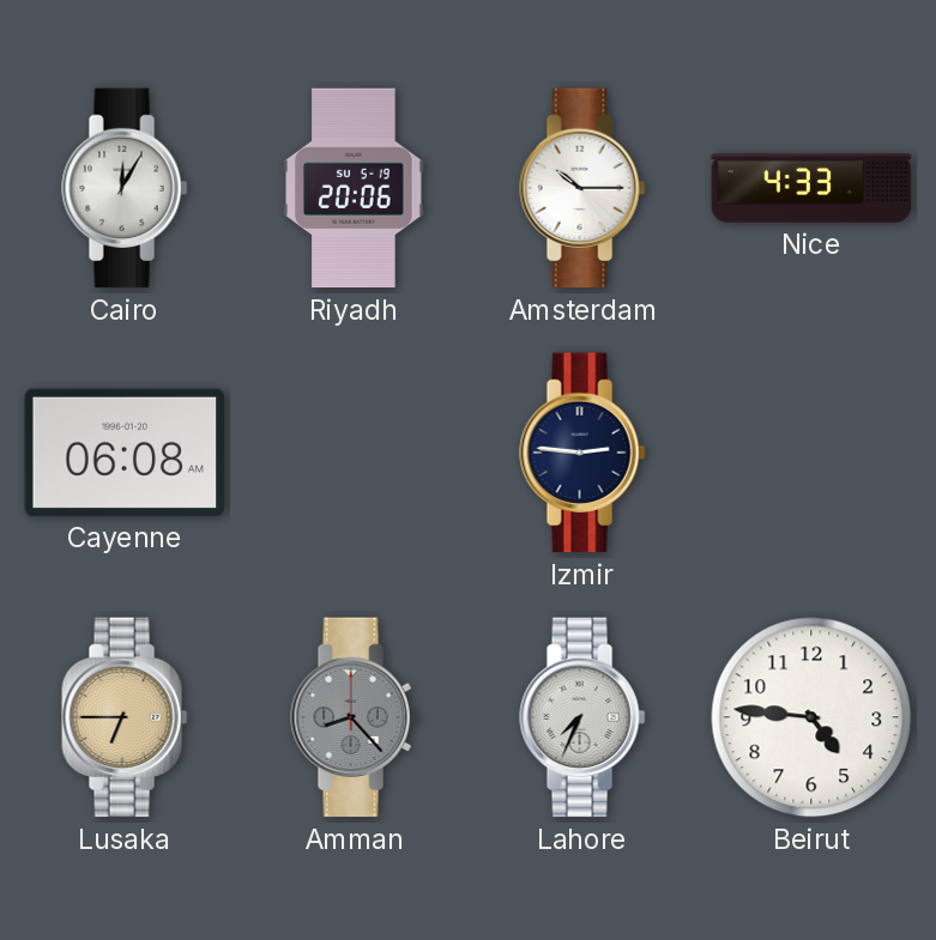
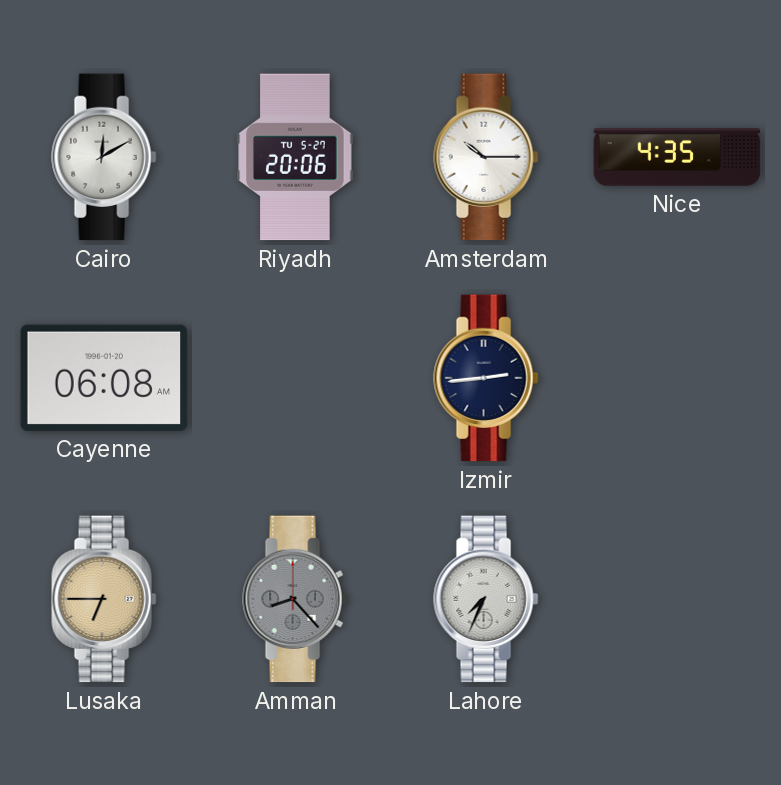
Cairo: 12:05 -> 12:10
Riyadh date: SU 5-19 -> TU 5-27
Nice: 4:33 -> 4:35
Izmir: 2:46 -> 2:44
Beirut: 4:46 -> none
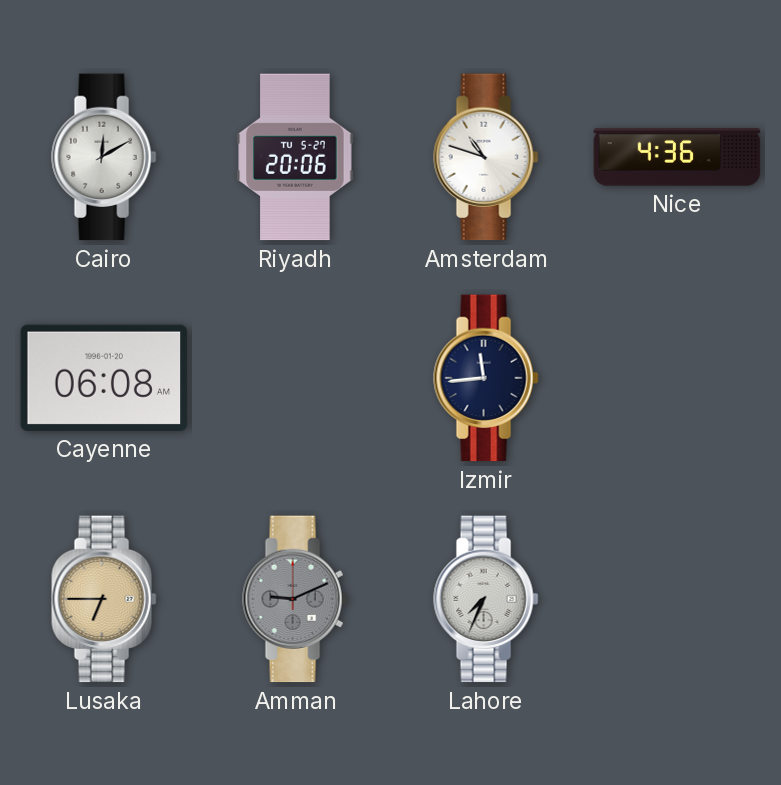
Amsterdam: 10:15 -> 10:48
Nice: 4:35 -> 4:36
Izmir: 2:44 -> 11:44
Amman: 8:23 -> 9:11
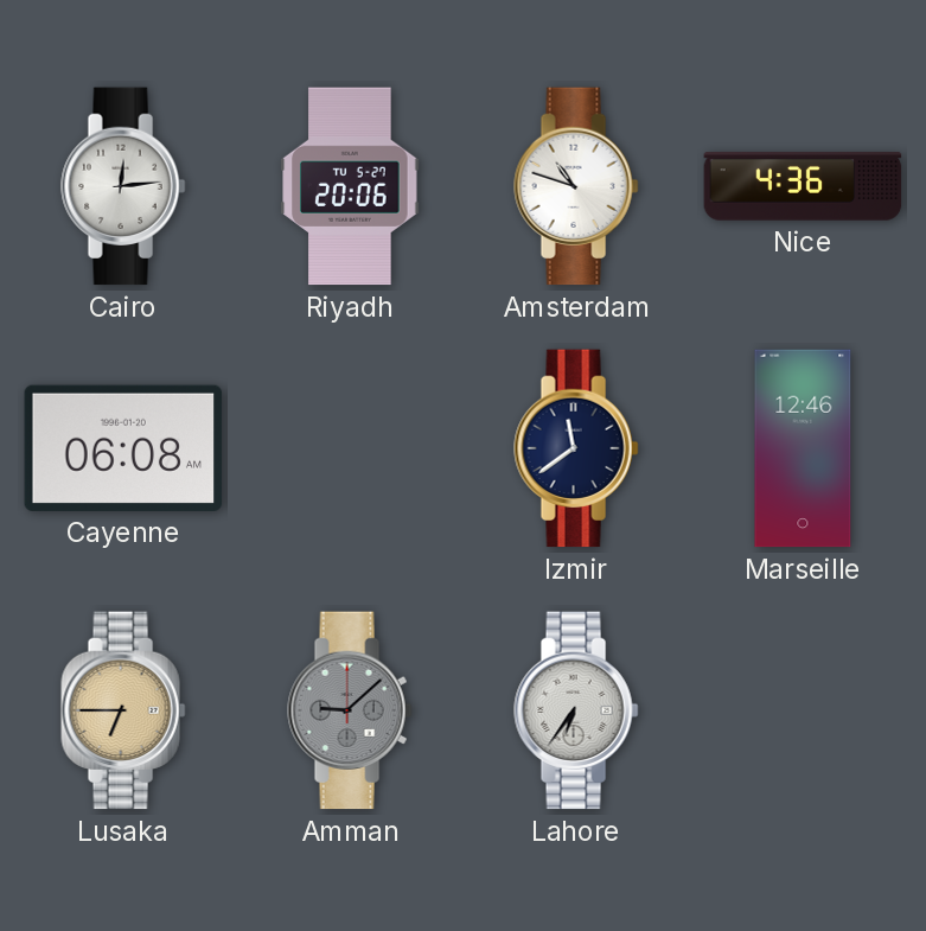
Cairo: 12:10 -> 12:14
Izmir: 11:44 -> 11:39
Marseille: none -> 12:46
Amman: 9:11 -> 9:08
Lahore: 7:34 -> 6:36
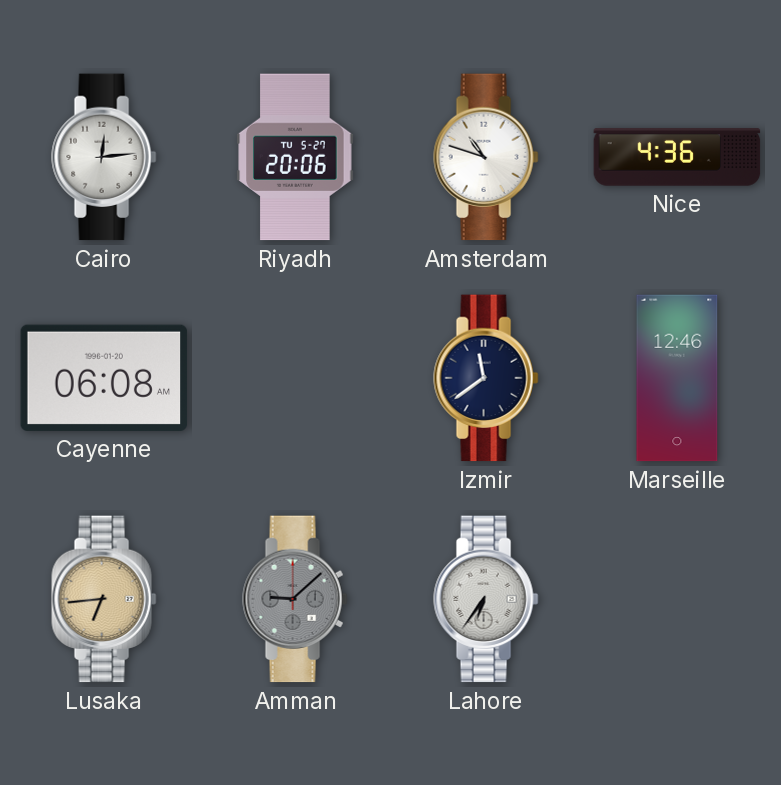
Lusaka: 6:45 -> 6:44
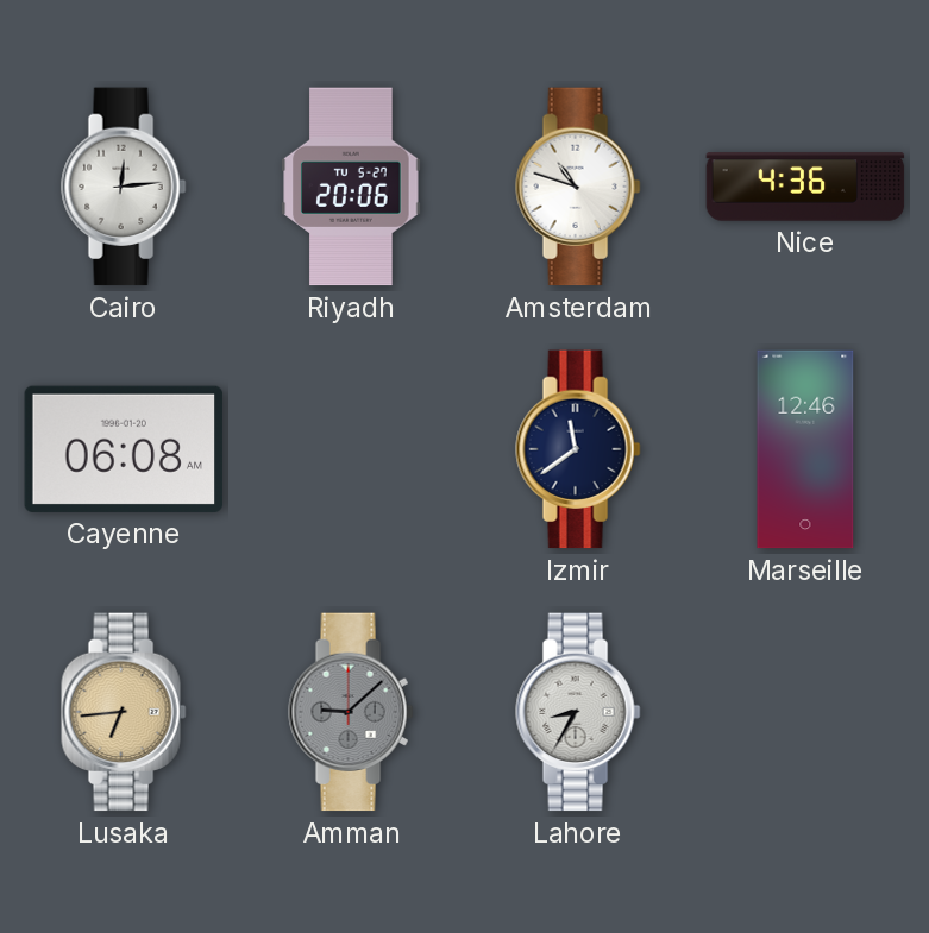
Lahore: 6:36 -> 8:35
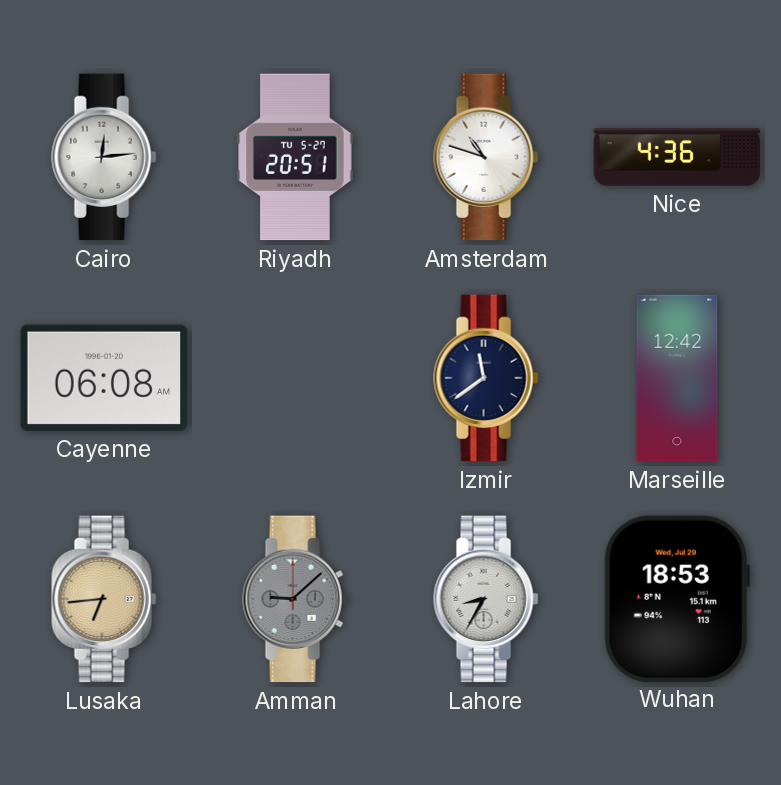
Riyadh: 20:06 -> 20:51
Marseille: 12:46 -> 12:42
Wuhan: none -> 18:53
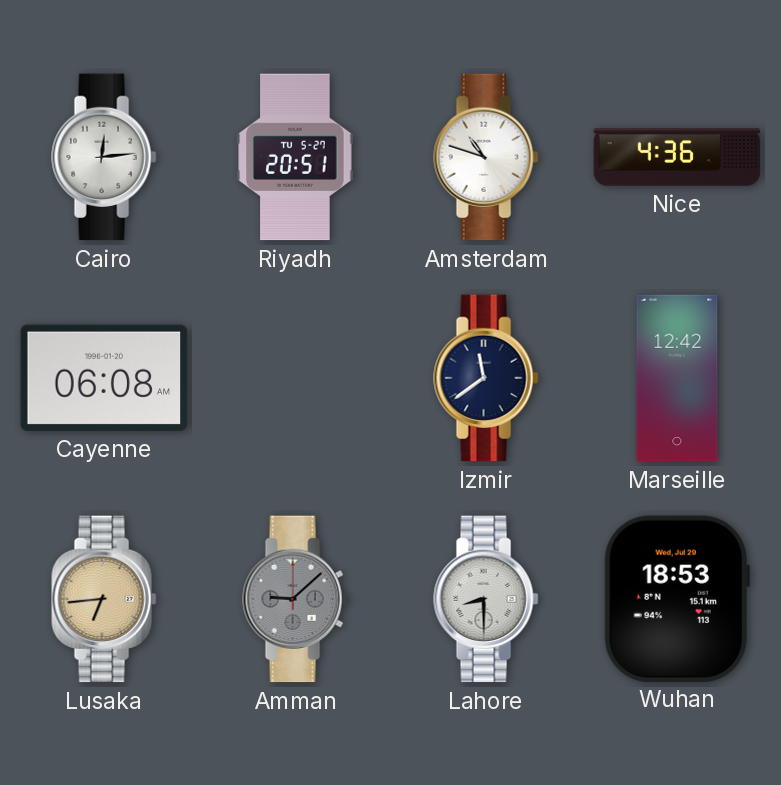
Lahore: 8:35 -> 8:30
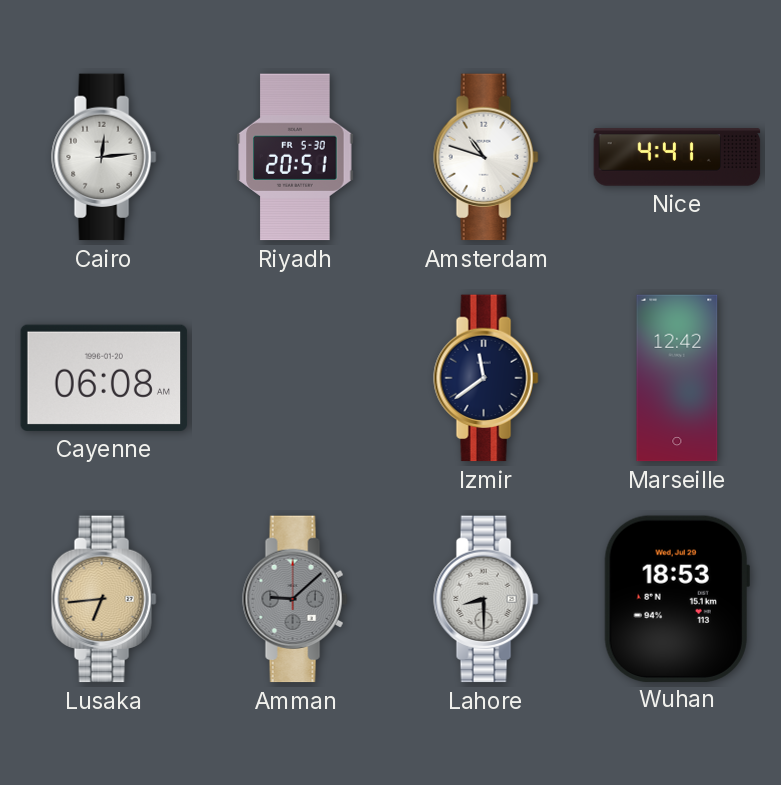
Riyadh date: TU 5-27 -> FR 5-30
Nice: 4:36 -> 4:41
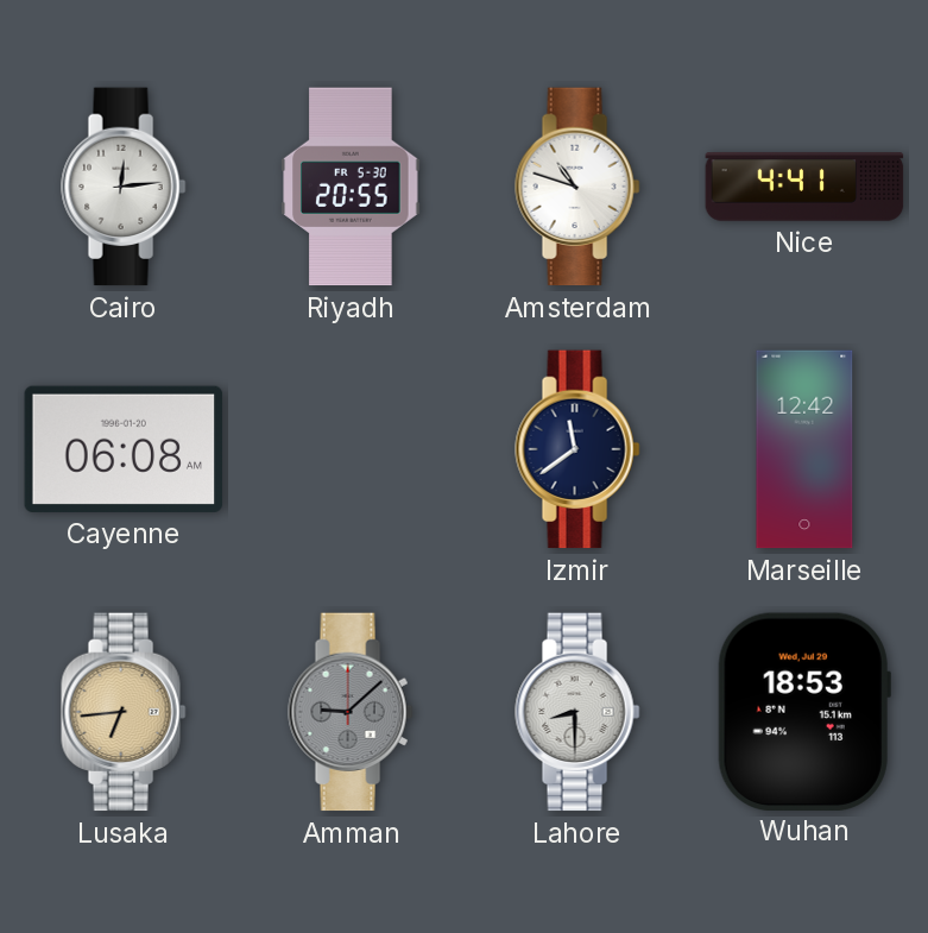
Riyadh: 20:51 -> 20:55
